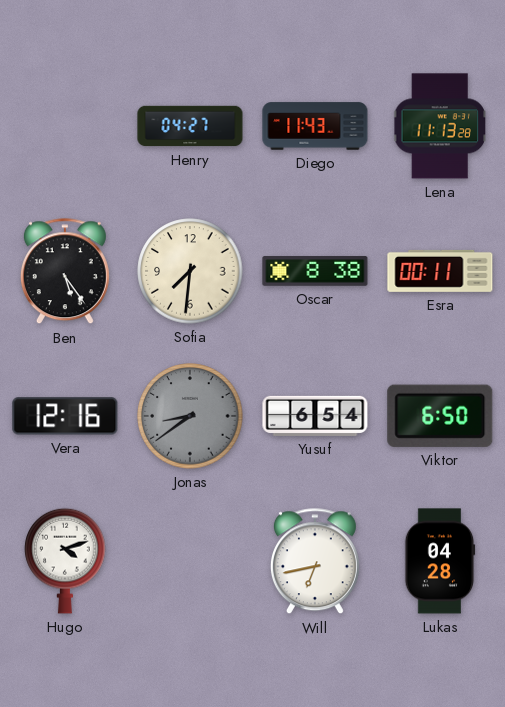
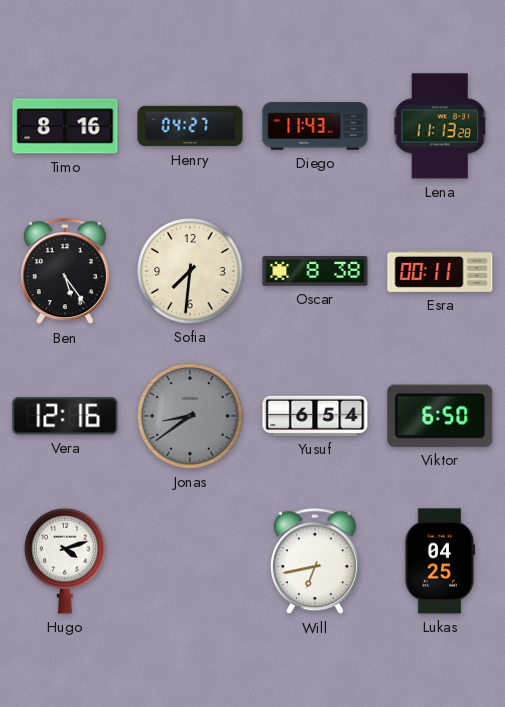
Timo: none -> 8:16
Lukas: 04:28 -> 04:25
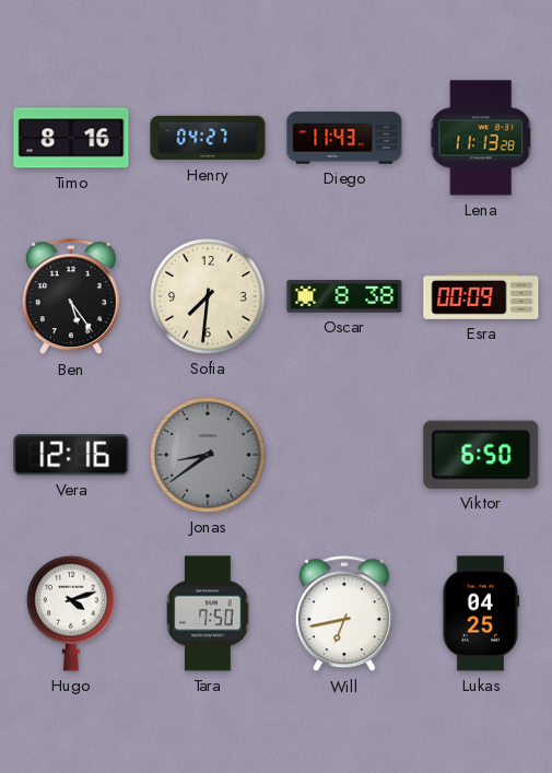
Esra: 00:11 -> 00:09
Yusuf: 6:54 -> none
Tara: none -> 7:50
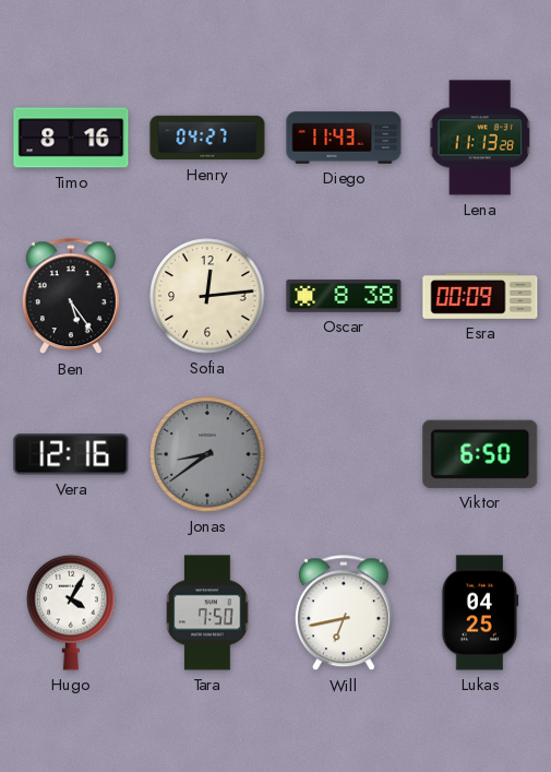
Sofia: 7:31 -> 12:14
Hugo: 4:12 -> 4:05
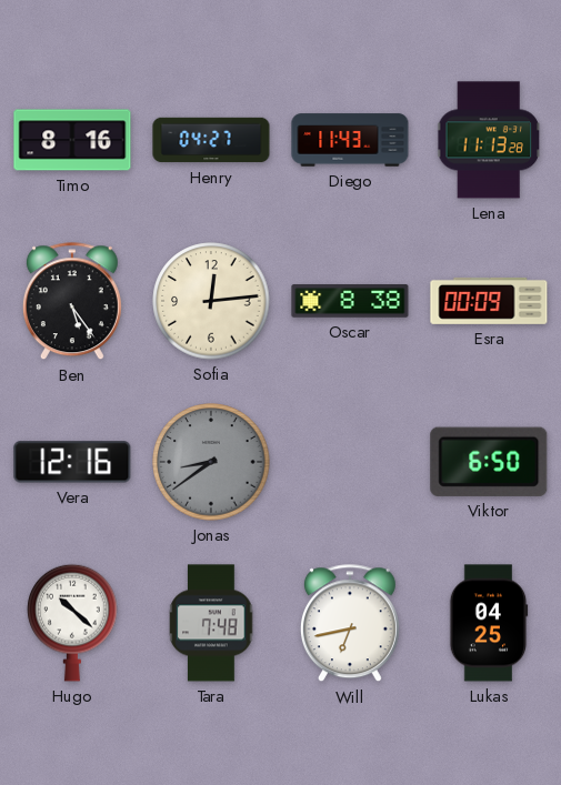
Hugo: 4:05 -> 10:22
Tara: 7:50 -> 7:48
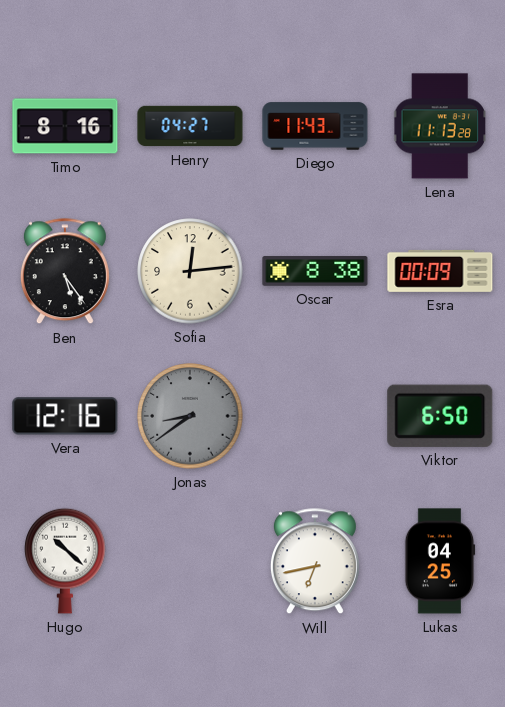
Tara: 7:48 -> none
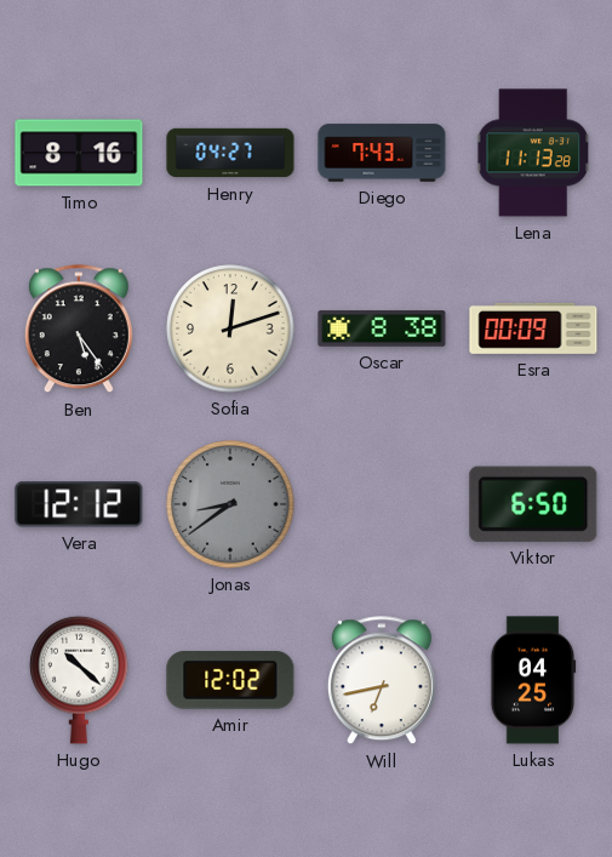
Diego: 11:43 -> 7:43
Sofia: 12:14 -> 12:12
Vera: 12:16 -> 12:12
Amir: none -> 12:02
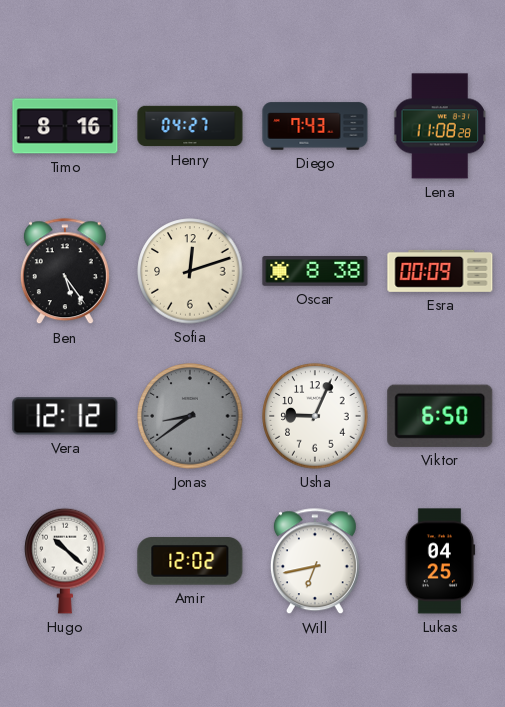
Lena: 11:13 -> 11:08
Usha: none -> 9:04
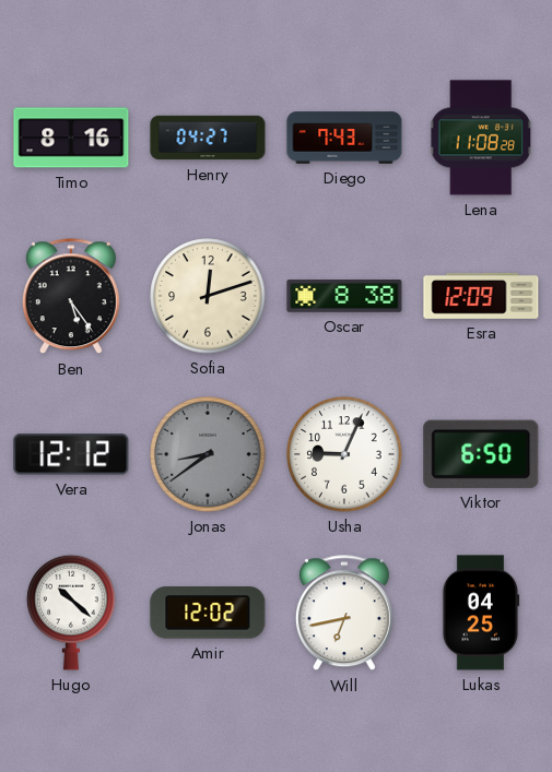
Esra: 00:09 -> 12:09
